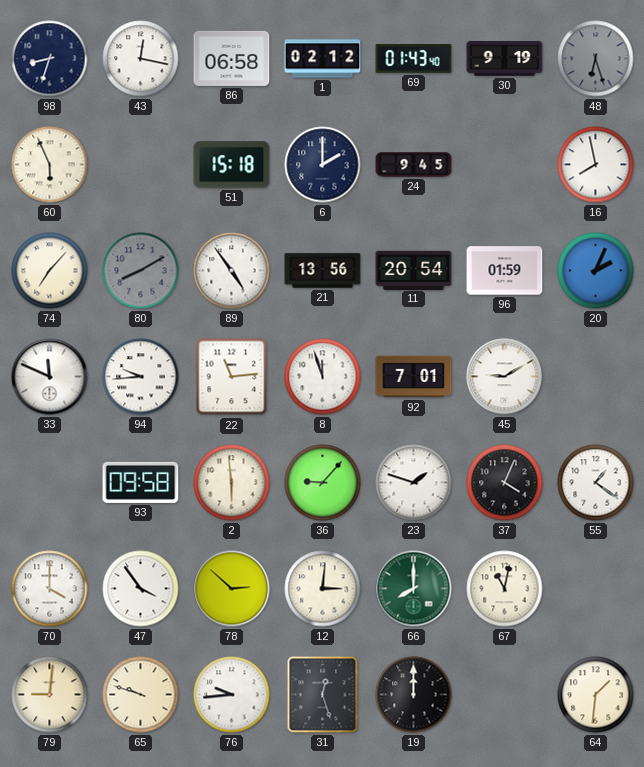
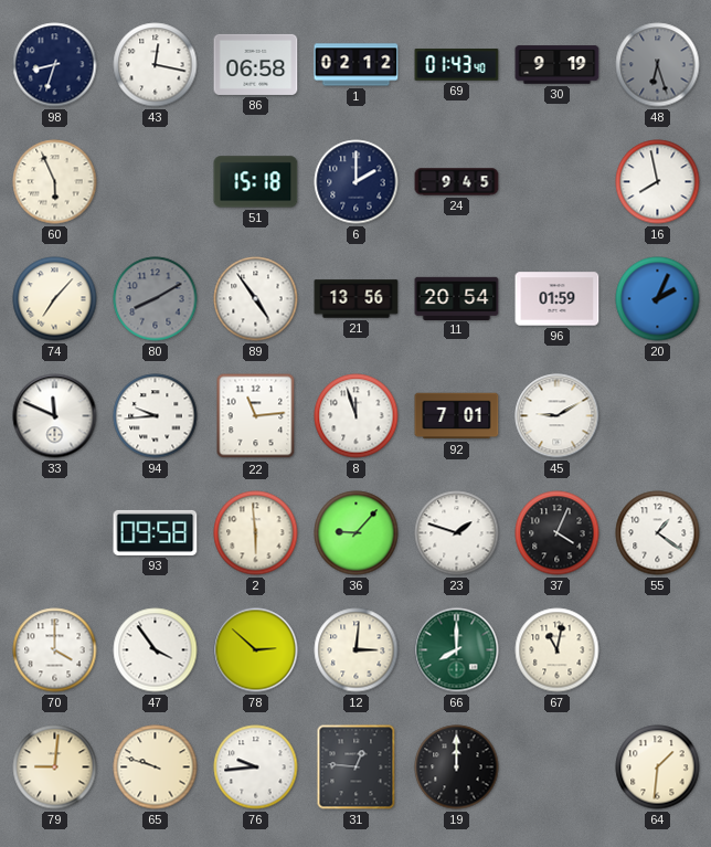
31: 12:27 -> 12:46
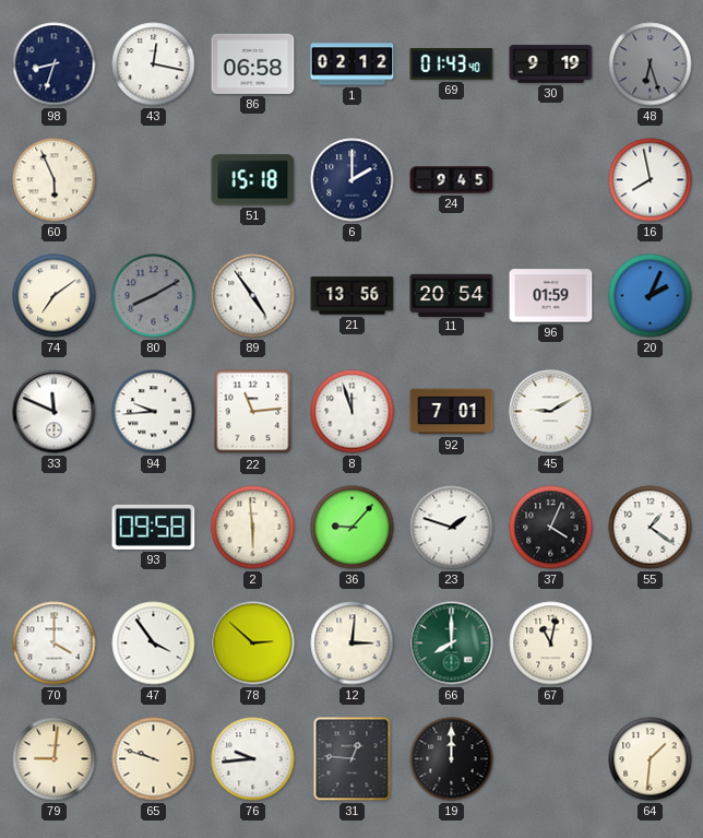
74: 7:07 -> 7:09
